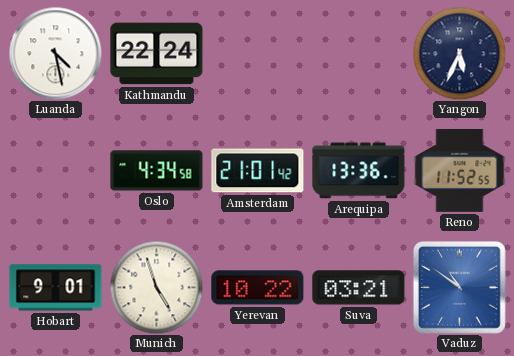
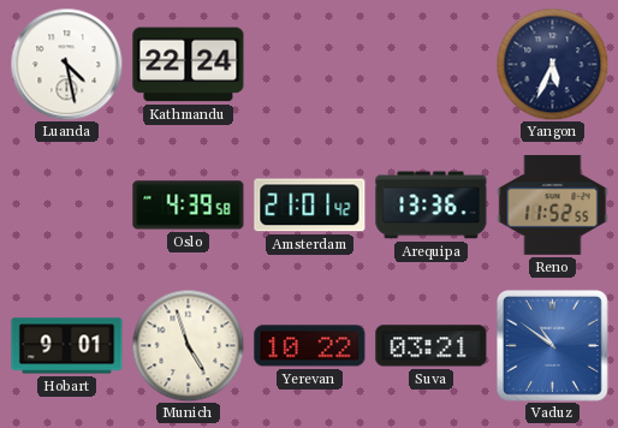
Oslo: 4:34 -> 4:39
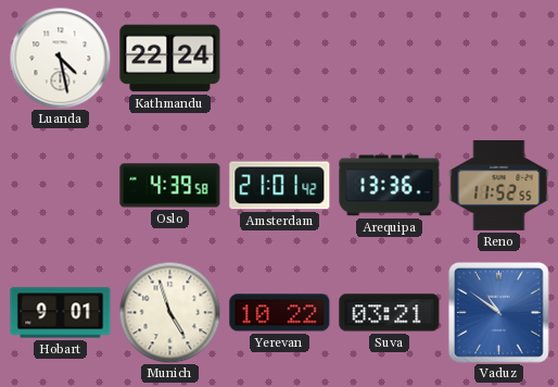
Yangon: 5:34 -> none
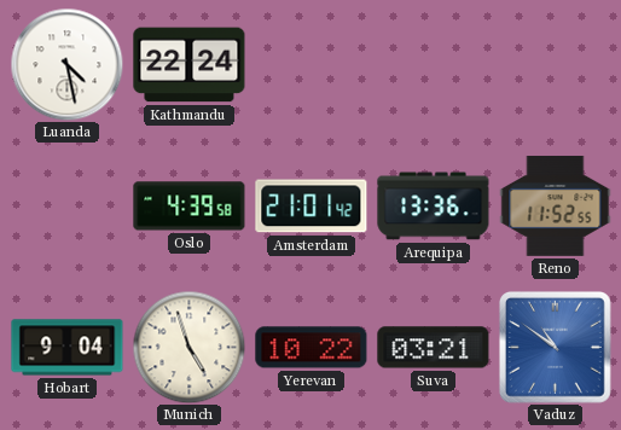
Hobart: 9:01 -> 9:04
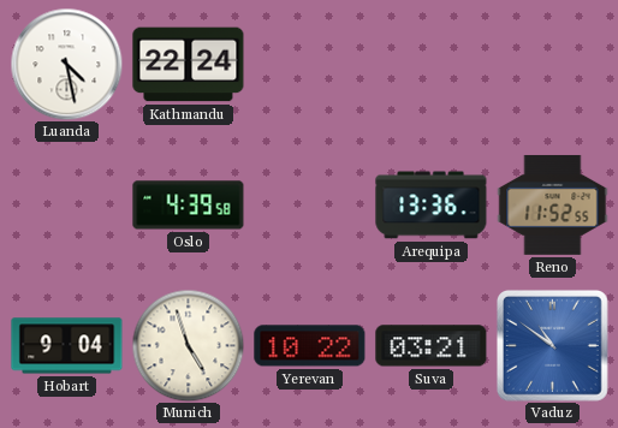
Amsterdam: 21:01 -> none
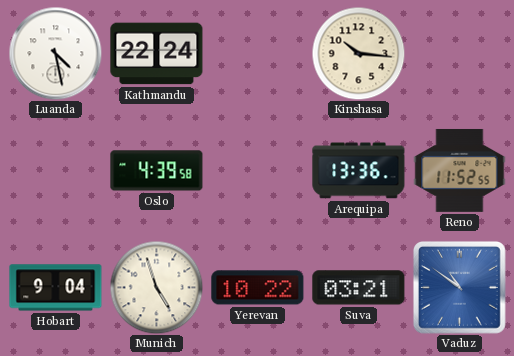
Kinshasa: none -> 10:16
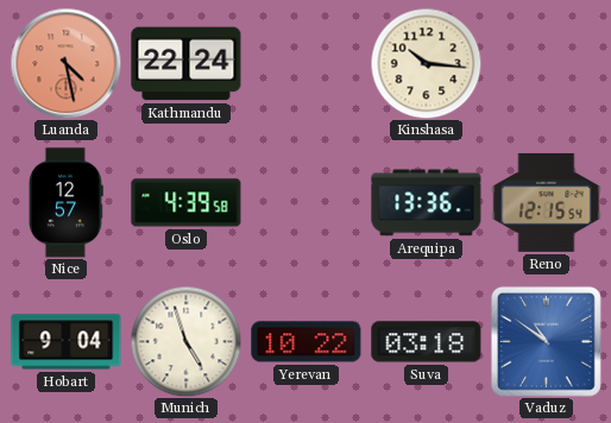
Luanda dial: white -> salmon
Nice: none -> 12:57
Reno: 11:52 -> 12:15
Suva: 03:21 -> 03:18
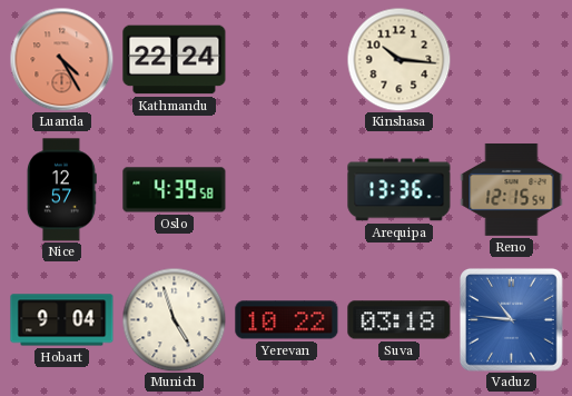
Luanda: 4:28 -> 4:25
Vaduz: 10:51 -> 10:46
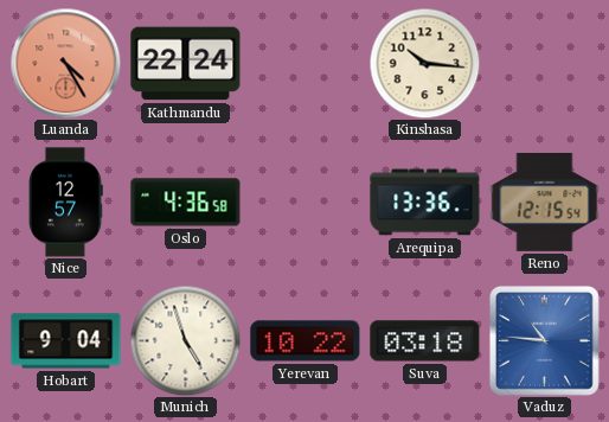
Oslo: 4:39 -> 4:36
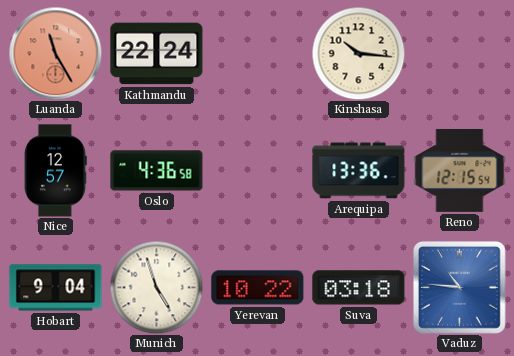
Luanda: 4:25 -> 11:25
